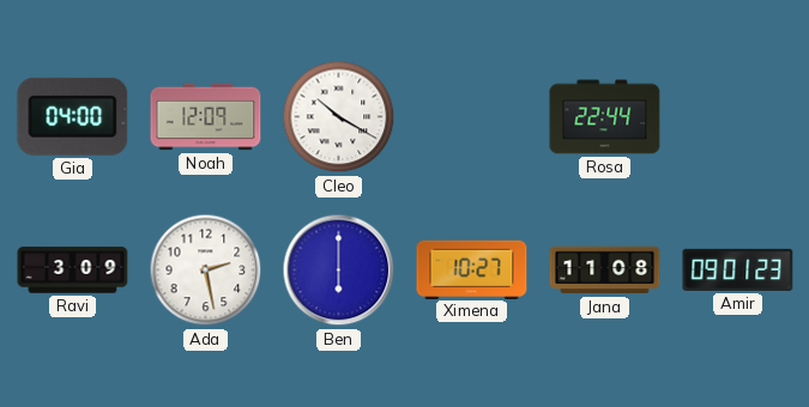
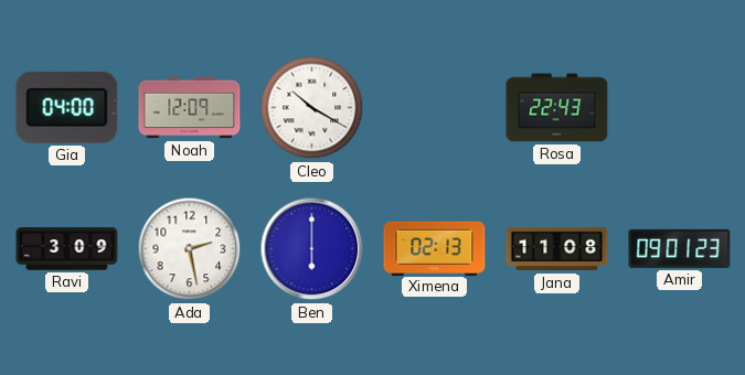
Rosa: 22:44 -> 22:43
Ximena: 10:27 -> 02:13
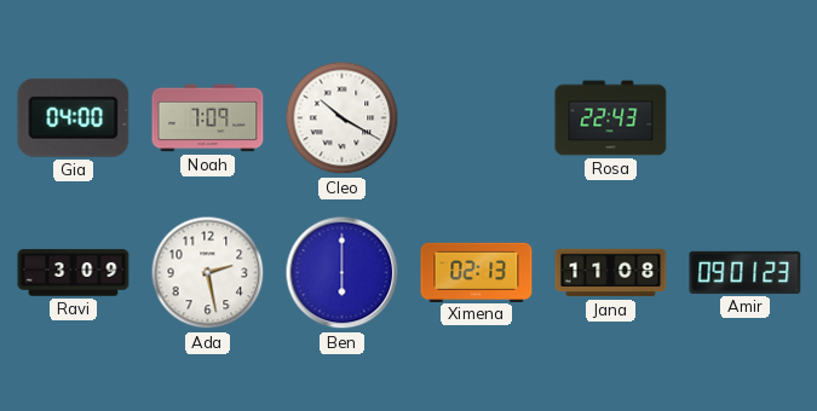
Noah: 12:09 -> 7:09
